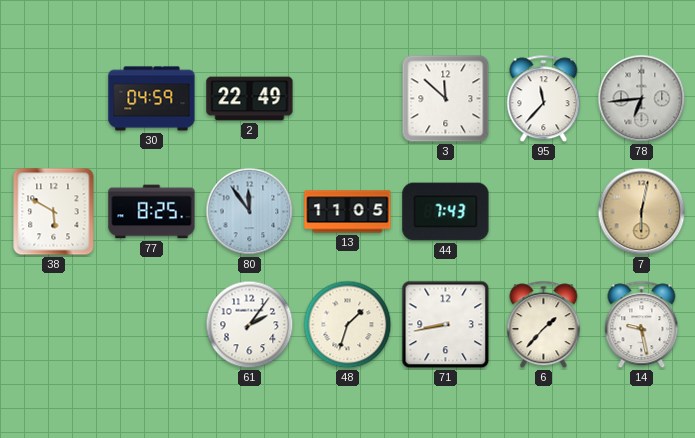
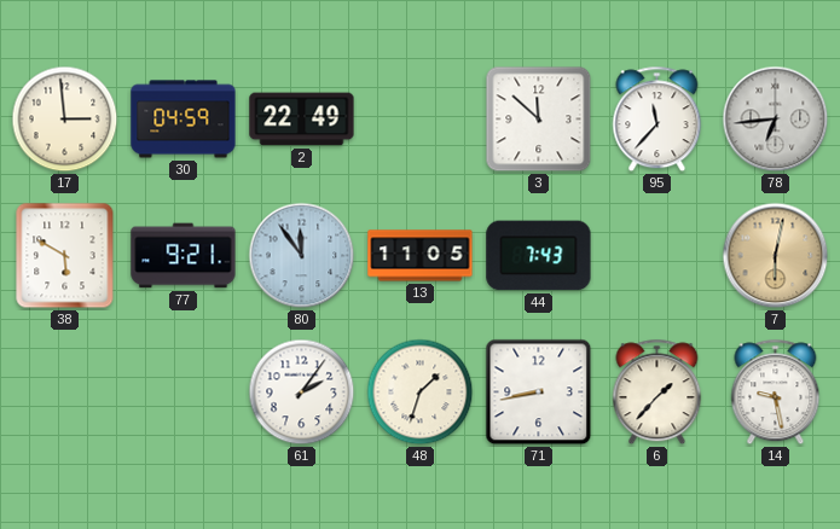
17: none -> 2:59
77: 8:25 -> 9:21
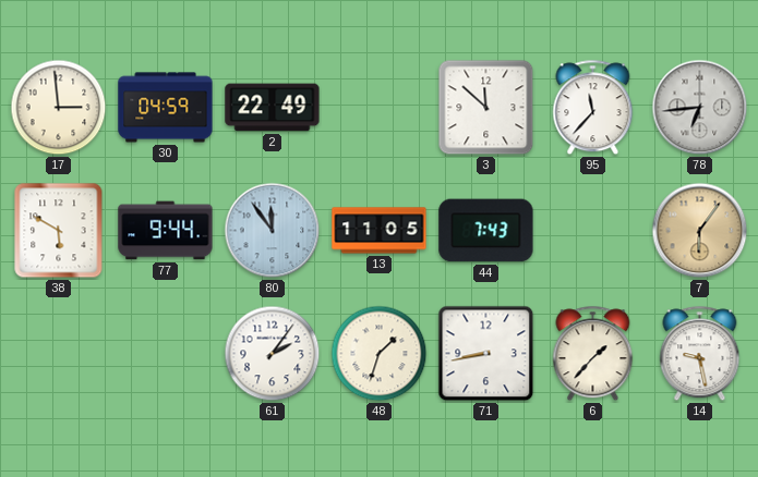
77: 9:21 -> 9:44
7: 6:02 -> 6:06
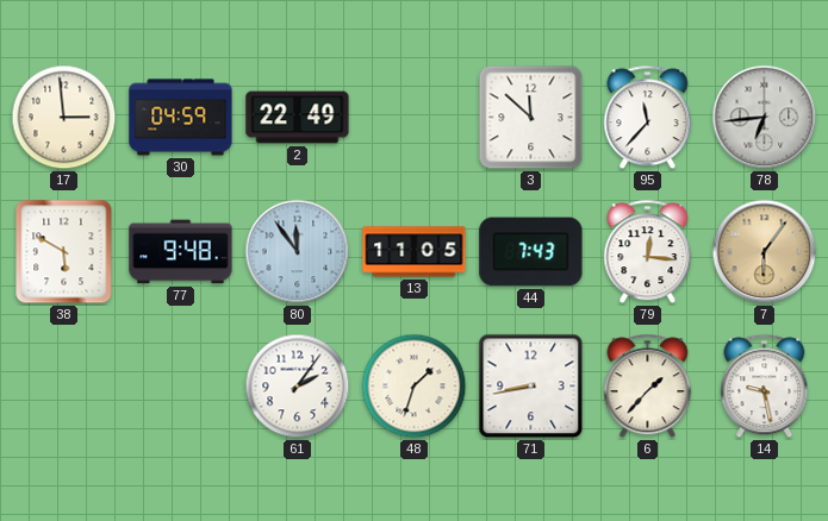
77: 9:44 -> 9:48
79: none -> 12:16
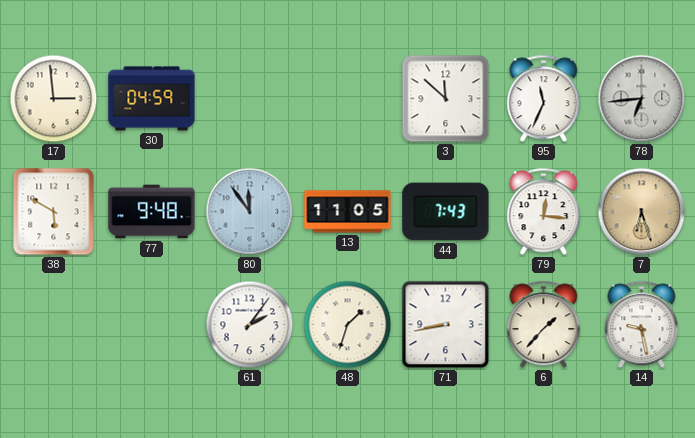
2: 22:49 -> none
95: 11:37 -> 11:34
7: 6:06 -> 6:27
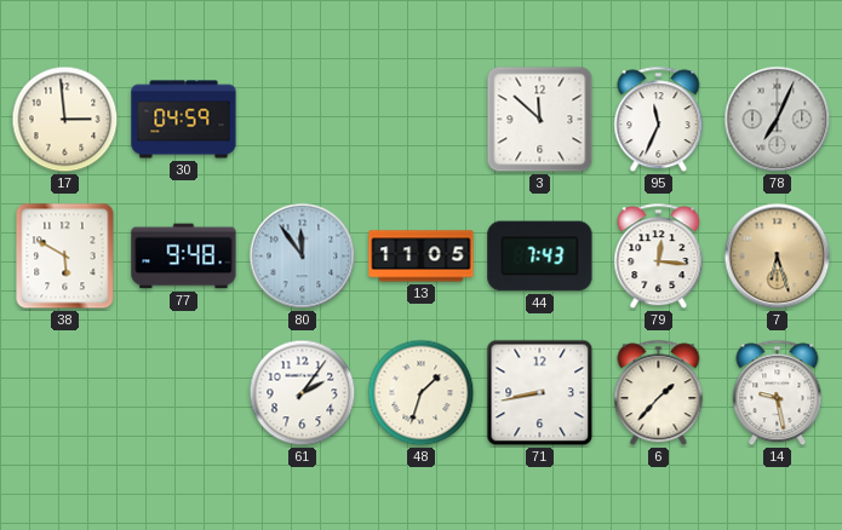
78: 6:44 -> 7:04
